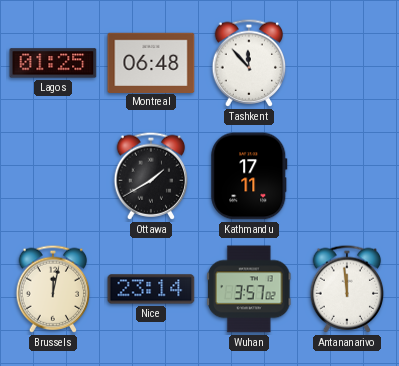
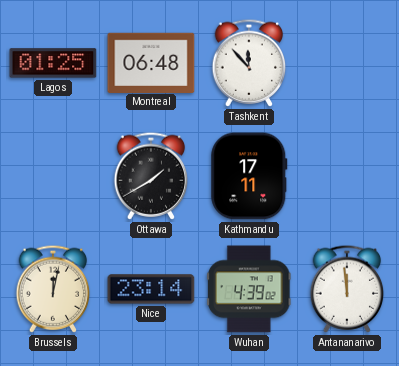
Wuhan: 3:57 -> 4:39
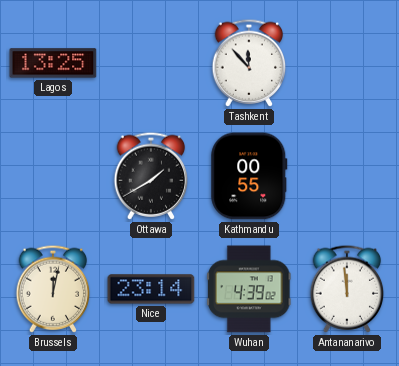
Lagos: 01:25 -> 13:25
Montreal: 06:48 -> none
Kathmandu: 17:11 -> 00:55
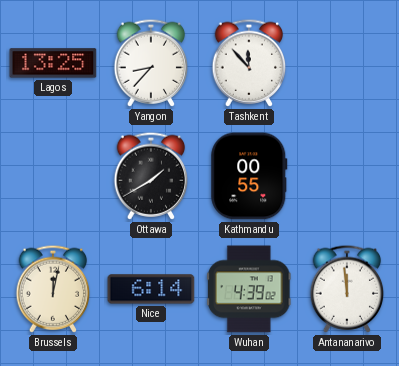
Yangon: none -> 8:37
Nice: 23:14 -> 6:14
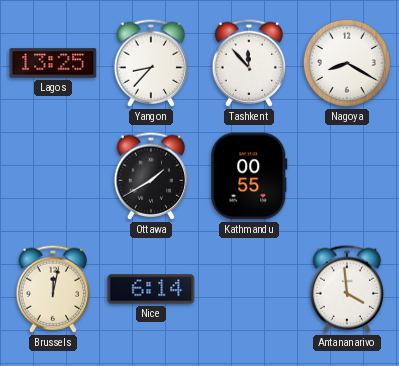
Nagoya: none -> 8:20
Wuhan: 4:39 -> none
Antananarivo: 11:59 -> 3:59
